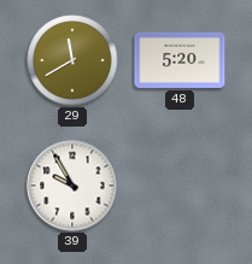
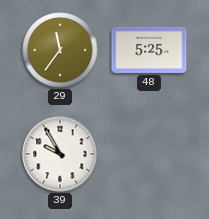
29: 11:40 -> 11:36
48: 5:20 -> 5:25
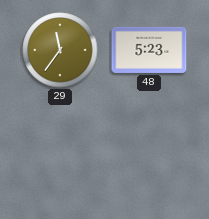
48: 5:25 -> 5:23
39: 9:55 -> none
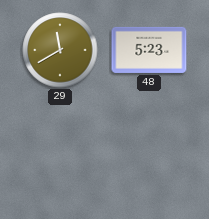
29: 11:36 -> 11:40
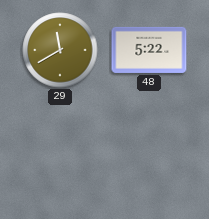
48: 5:23 -> 5:22
